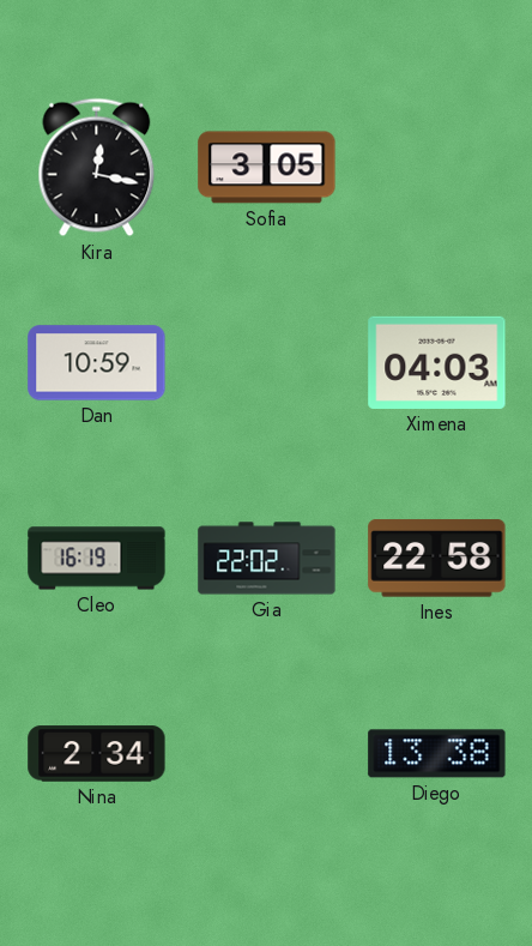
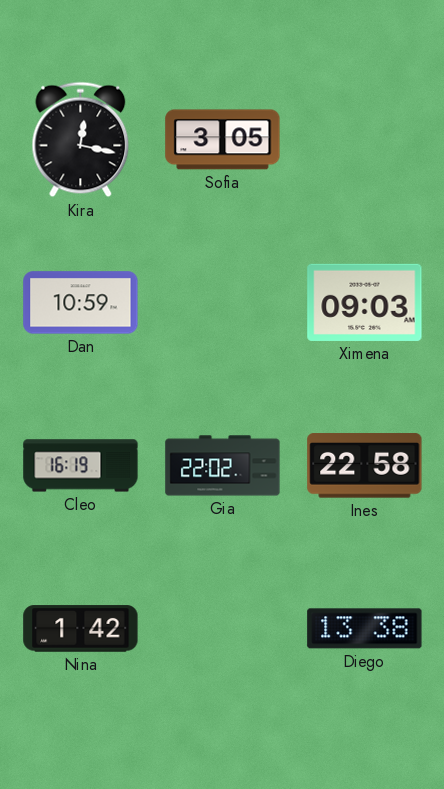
Ximena: 04:03 -> 09:03
Nina: 2:34 -> 1:42
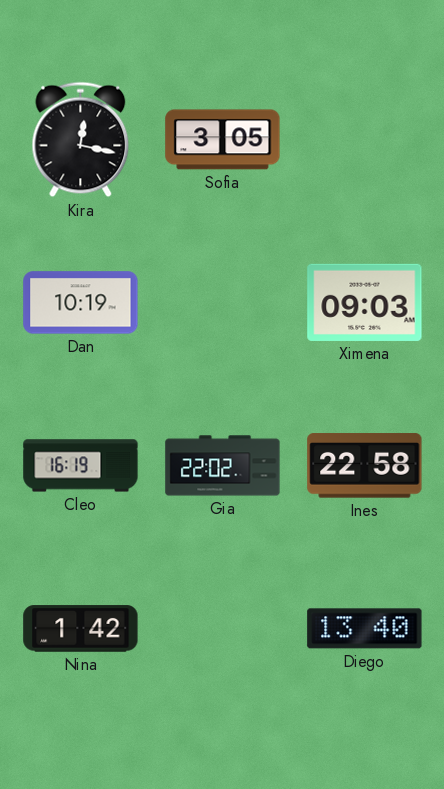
Dan: 10:59 -> 10:19
Diego: 13:38 -> 13:40
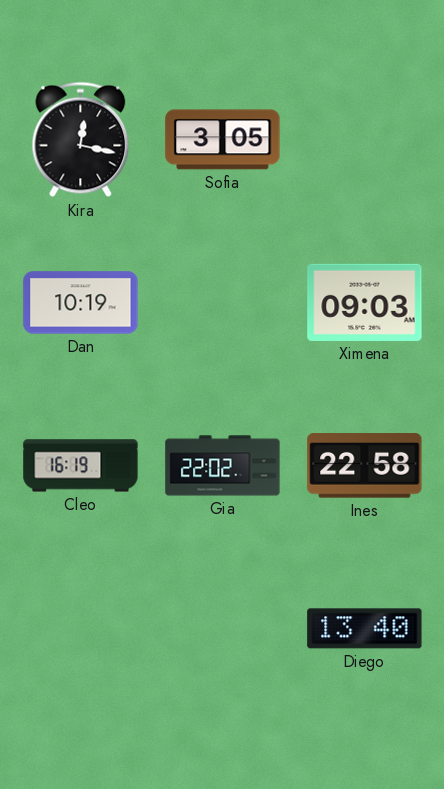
Nina: 1:42 -> none
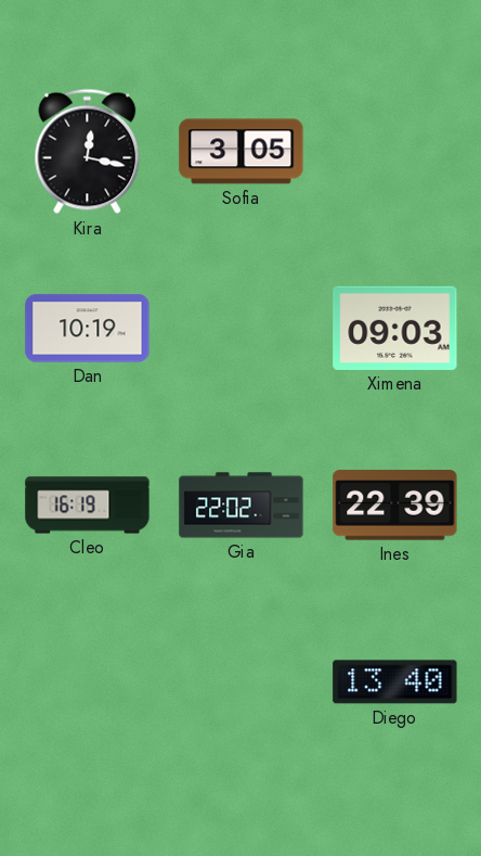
Ines: 22:58 -> 22:39
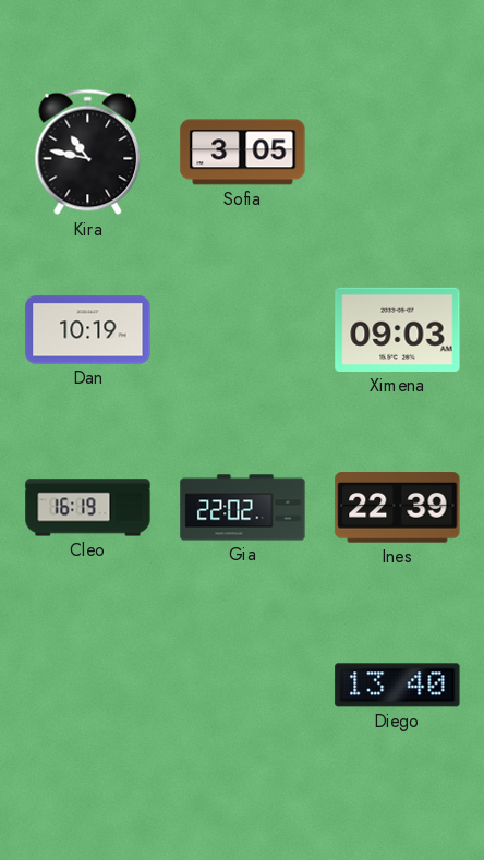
Kira: 12:17 -> 10:47
